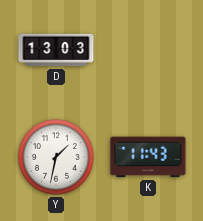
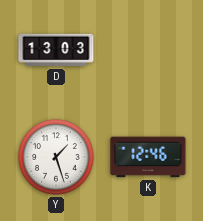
Y: 1:32 -> 1:27
K: 11:43 -> 12:46
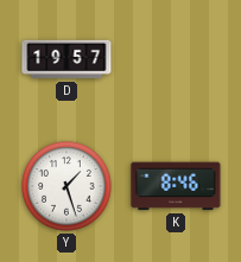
D: 13:03 -> 19:57
K: 12:46 -> 8:46
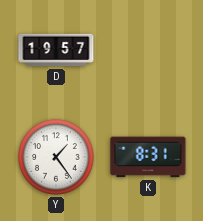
Y: 1:27 -> 1:24
K: 8:46 -> 8:31
